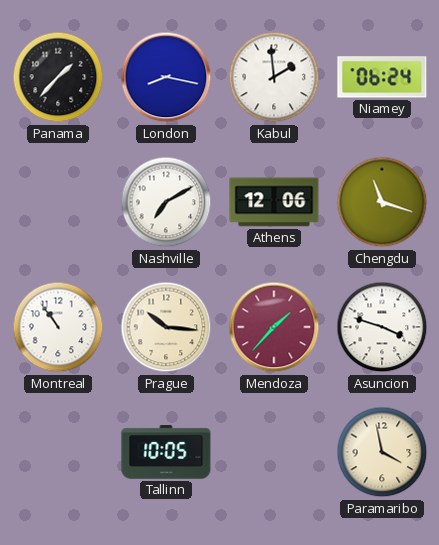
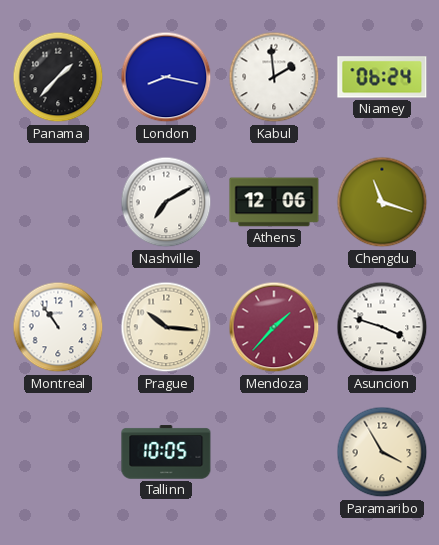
Paramaribo: 3:58 -> 3:55
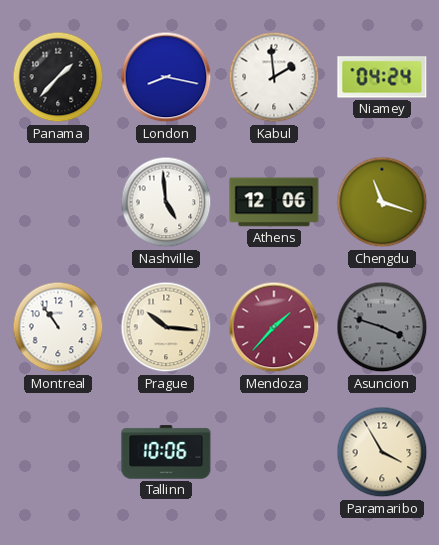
Niamey: 06:24 -> 04:24
Nashville: 7:10 -> 4:59
Asuncion dial: white -> grey
Tallinn: 10:05 -> 10:06
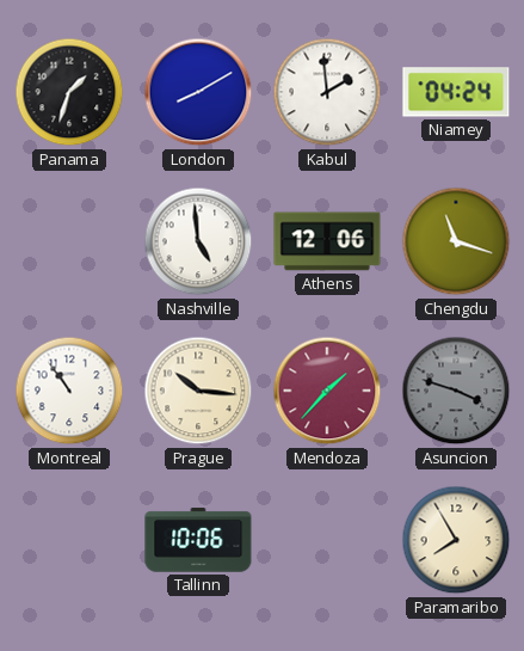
Panama: 1:37 -> 1:33
London: 8:17 -> 8:10
Paramaribo: 3:55 -> 7:55
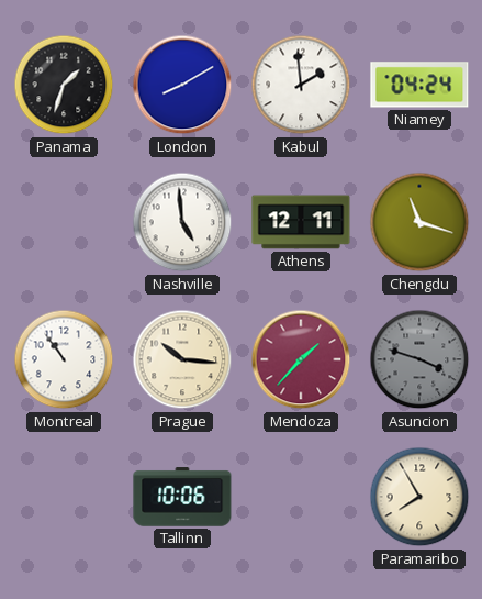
Athens: 12:06 -> 12:11
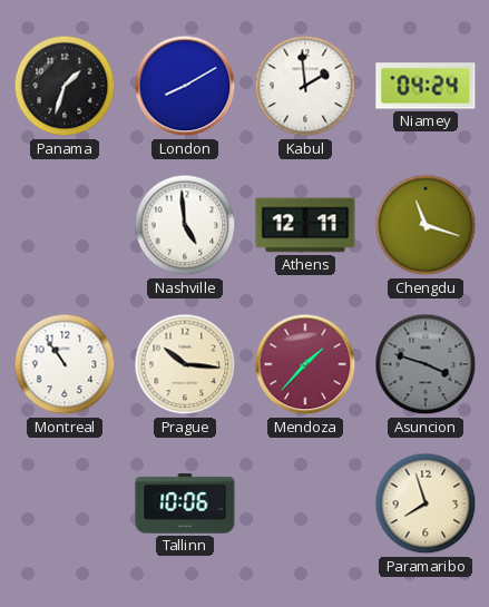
Paramaribo: 7:55 -> 7:57
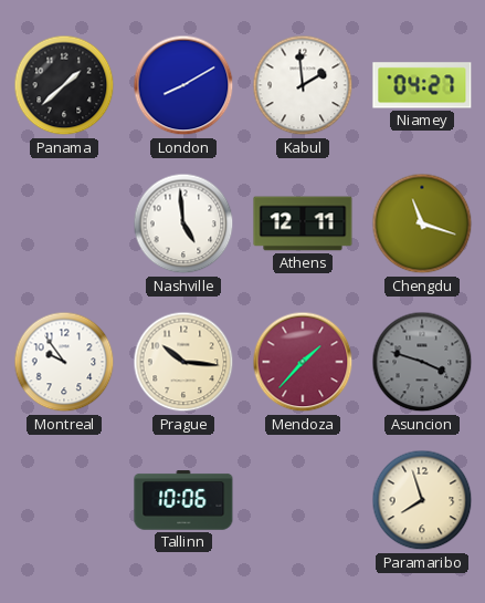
Panama: 1:33 -> 1:38
Niamey: 04:24 -> 04:27
Montreal: 10:54 -> 9:54
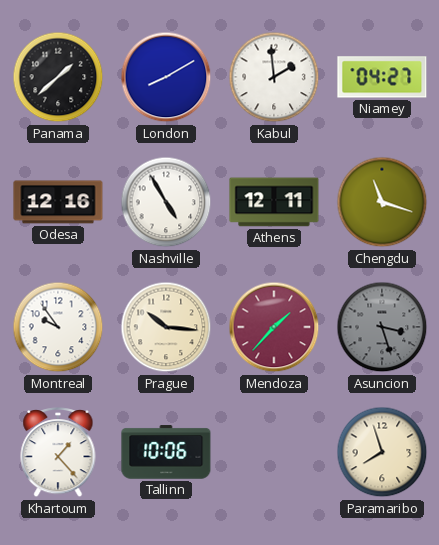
Odesa: none -> 12:16
Nashville: 4:59 -> 4:55
Asuncion: 3:48 -> 3:27
Khartoum: none -> 1:23
